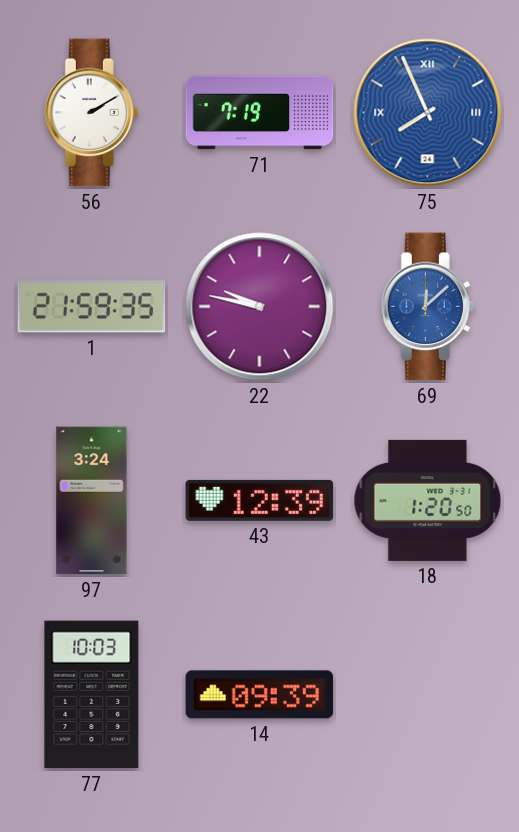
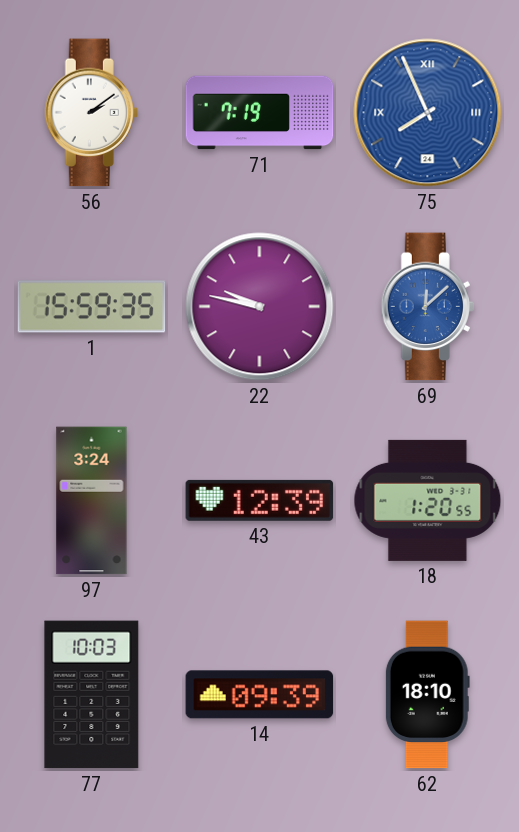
56: 2:10 -> 2:09
1: 21:59 -> 15:59
18: 1:20:50 -> 1:20:55
62: none -> 18:10
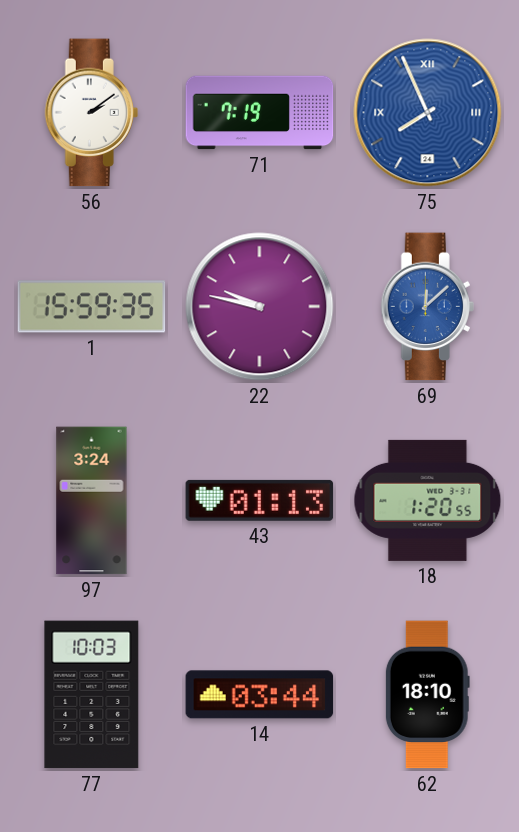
43: 12:39 -> 01:13
14: 09:39 -> 03:44
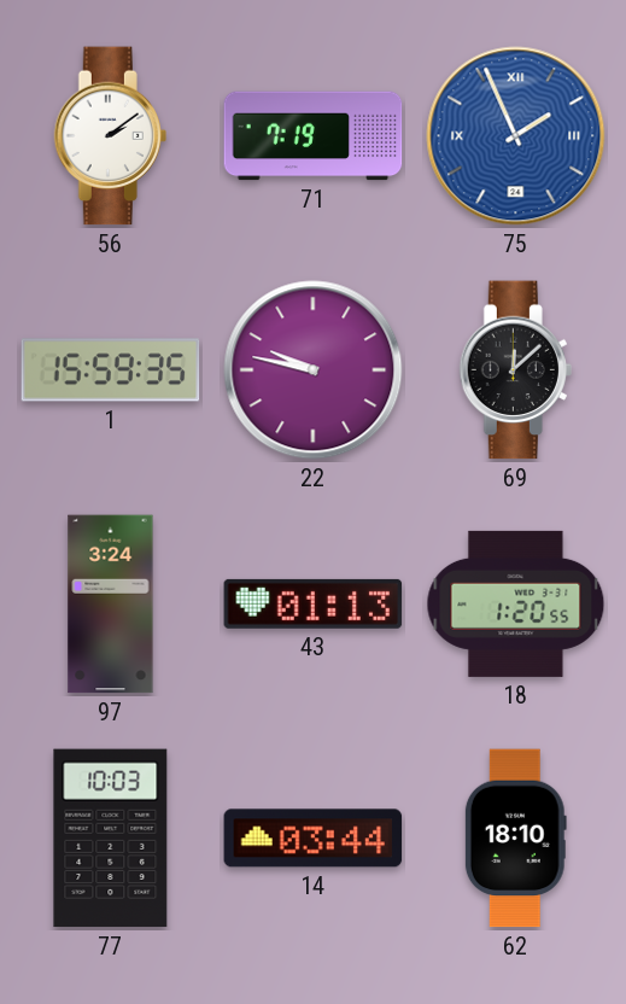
75: 7:56 -> 1:56
69 dial: blue -> black
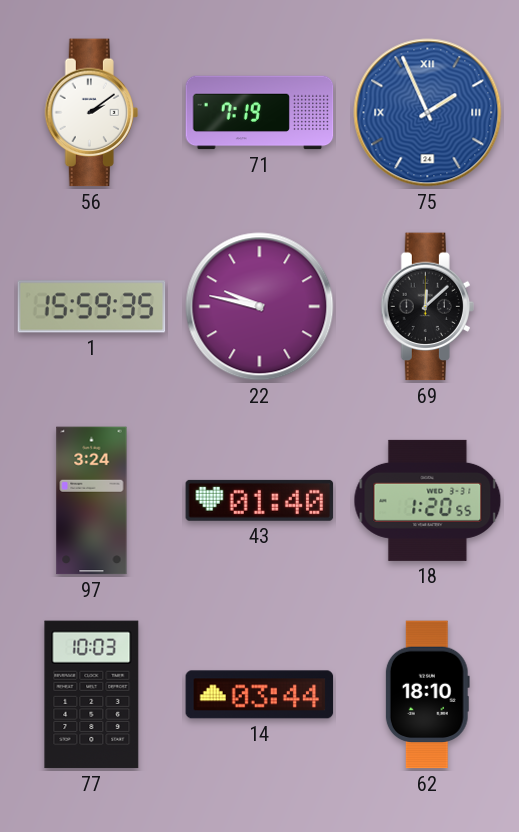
43: 01:13 -> 01:40
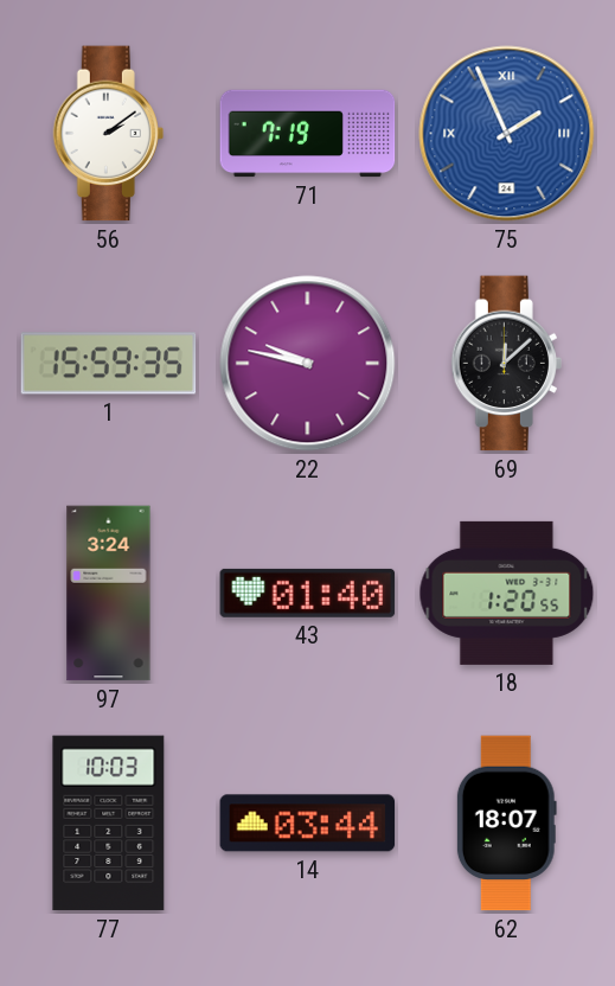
62: 18:10 -> 18:07
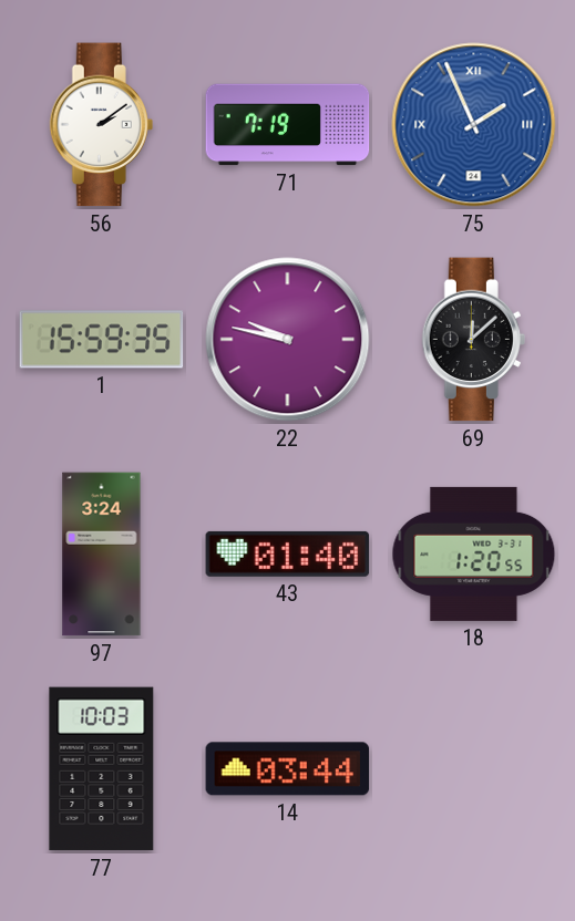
62: 18:07 -> none
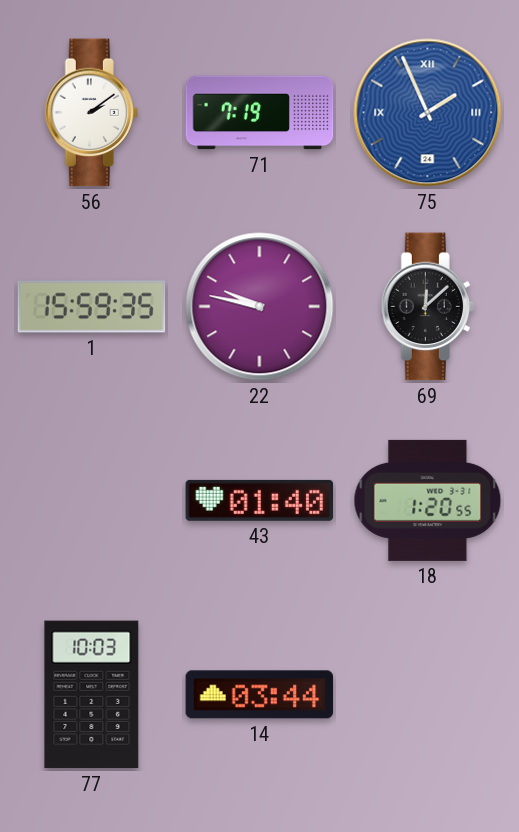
97: 3:24 -> none
